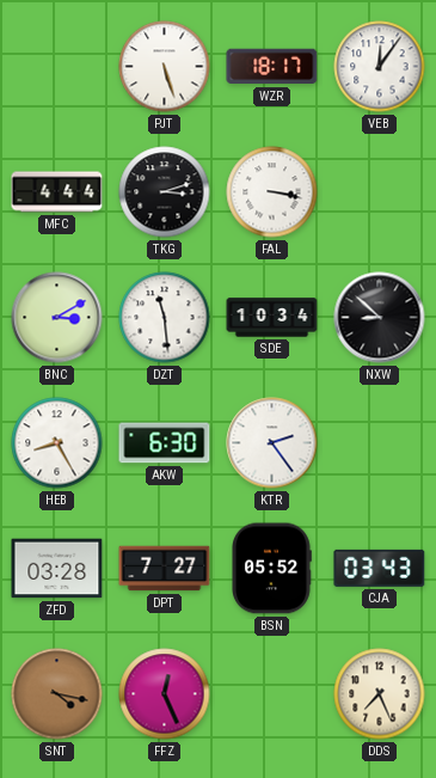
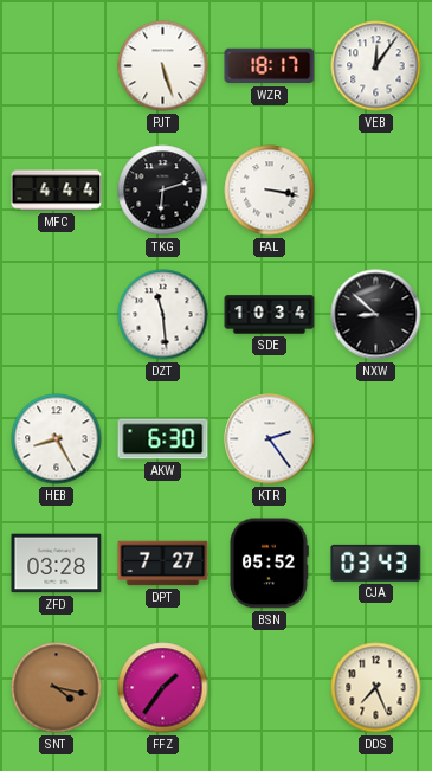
TKG: 3:12 -> 6:12
BNC: 3:10 -> none
FFZ: 12:26 -> 1:36
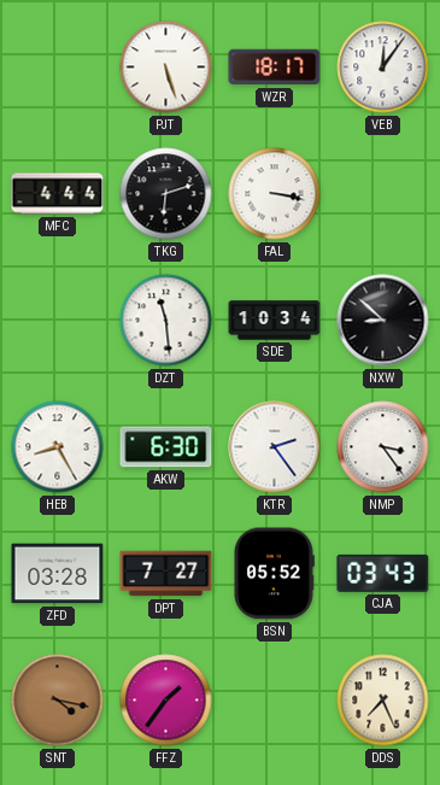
NMP: none -> 3:24
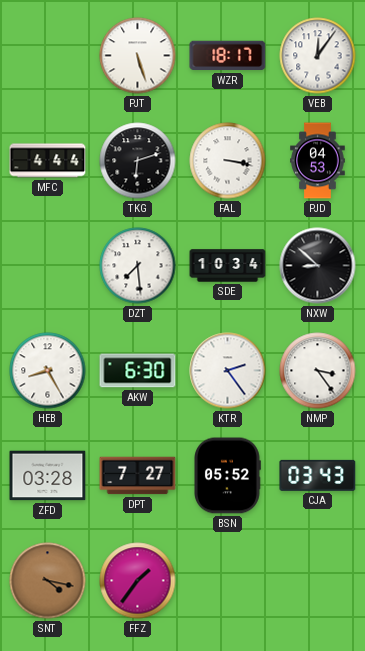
PJD: none -> 04:53
DZT: 11:29 -> 7:29
DDS: 7:26 -> none
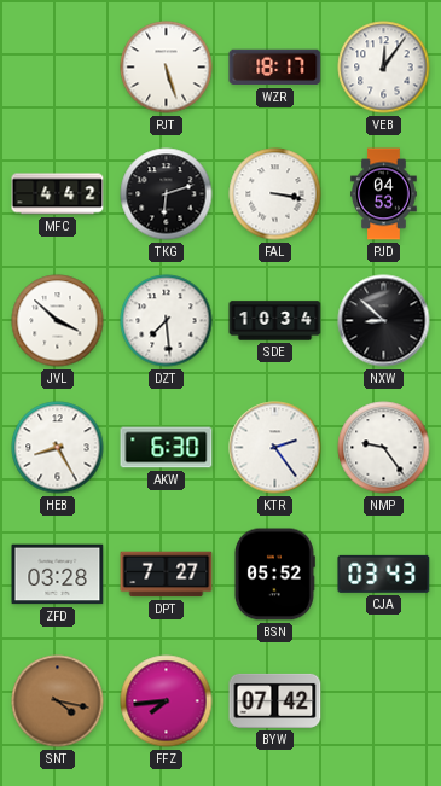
MFC: 4:44 -> 4:42
JVL: none -> 3:52
NMP: 3:24 -> 9:24
FFZ: 1:36 -> 7:44
BYW: none -> 07:42
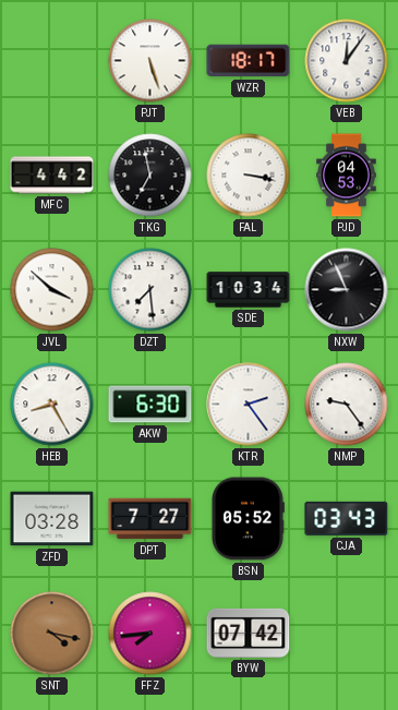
TKG: 6:12 -> 6:58
NXW: 8:52 -> 8:56
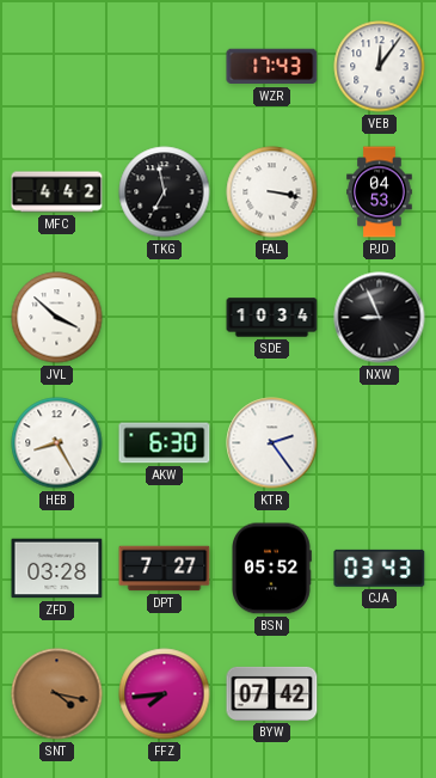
PJT: 5:27 -> none
WZR: 18:17 -> 17:43
DZT: 7:29 -> none
NMP: 9:24 -> none
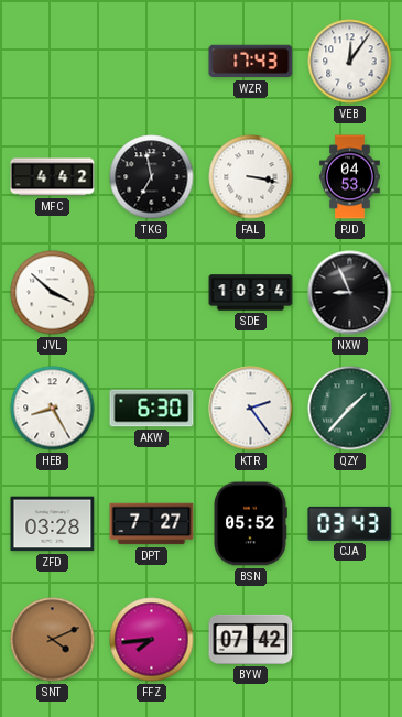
QZY: none -> 1:37
SNT: 4:17 -> 4:11
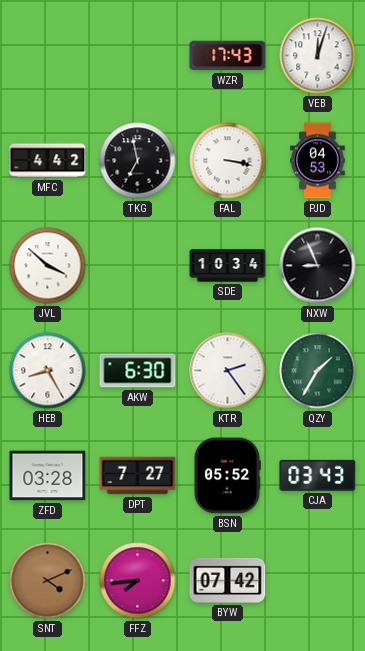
VEB: 12:06 -> 12:03
QZY: 1:37 -> 1:35
